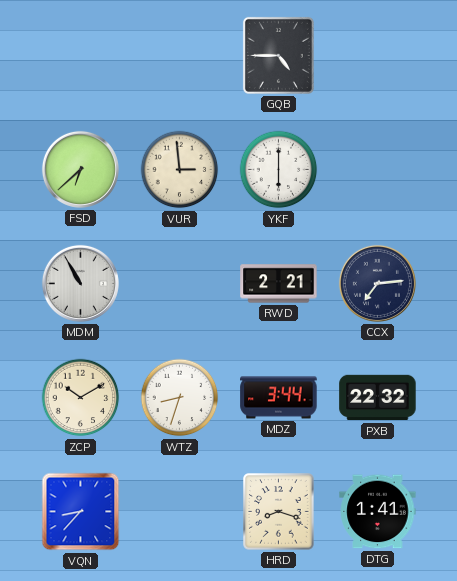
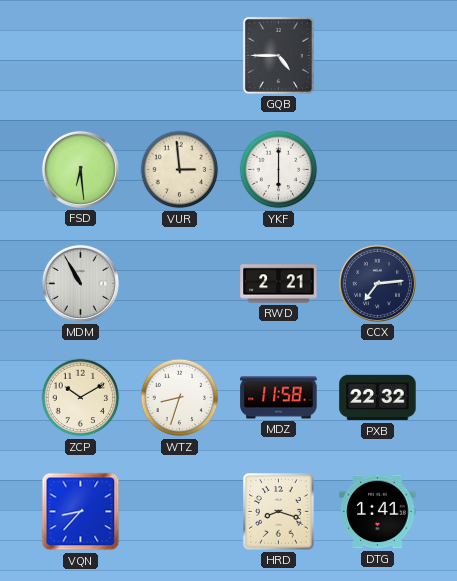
FSD: 6:38 -> 6:29
MDZ: 3:44 -> 11:58
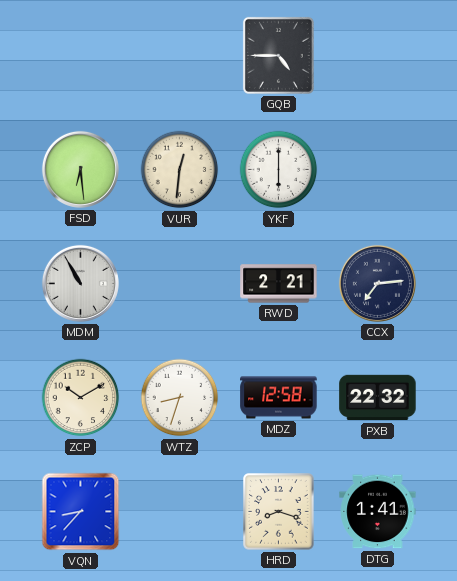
VUR: 2:59 -> 12:31
MDZ: 11:58 -> 12:58
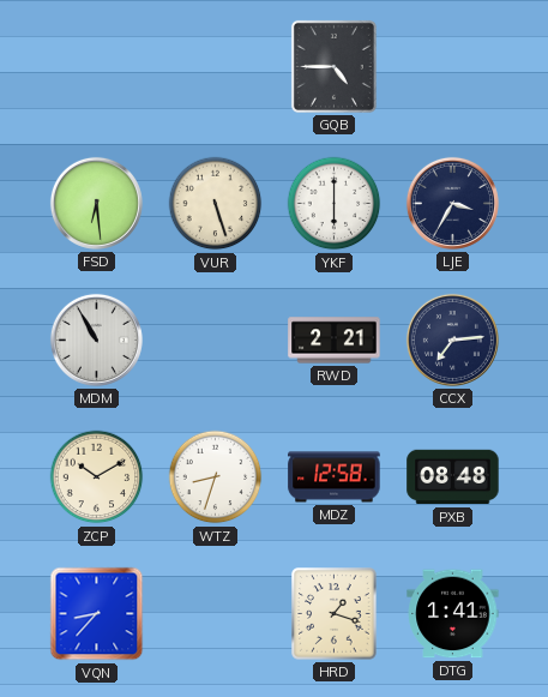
VUR: 12:31 -> 5:27
LJE: none -> 3:35
PXB: 22:32 -> 08:48
HRD: 8:18 -> 1:18
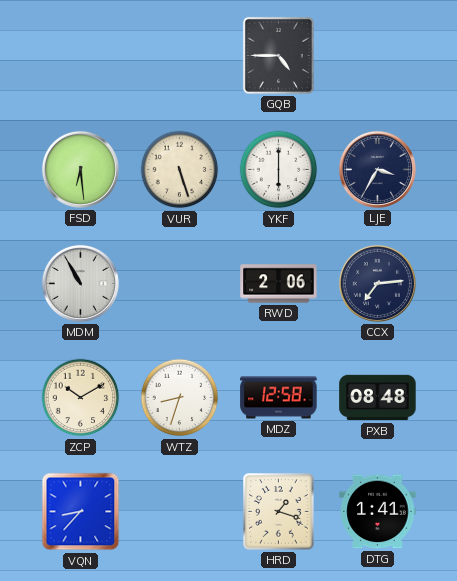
RWD: 2:21 -> 2:06
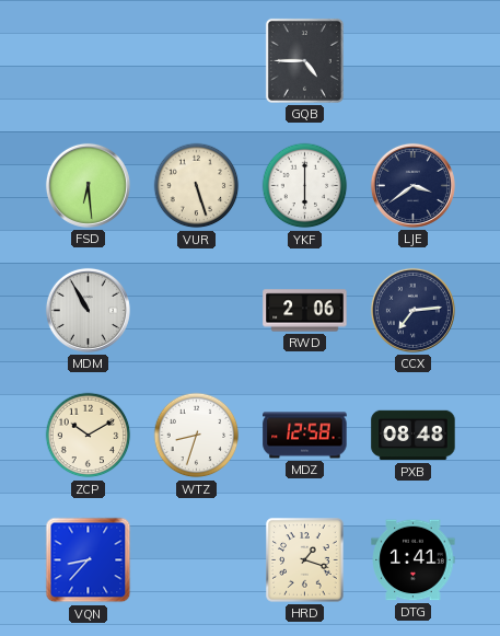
LJE: 3:35 -> 3:39
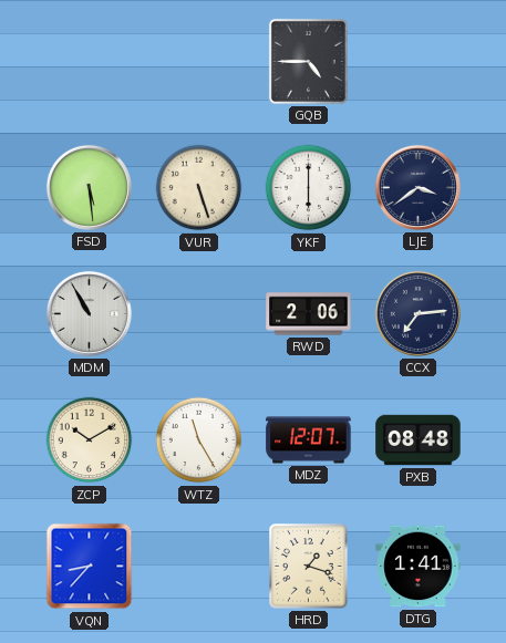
FSD: 6:29 -> 5:29
WTZ: 8:33 -> 11:25
MDZ: 12:58 -> 12:07
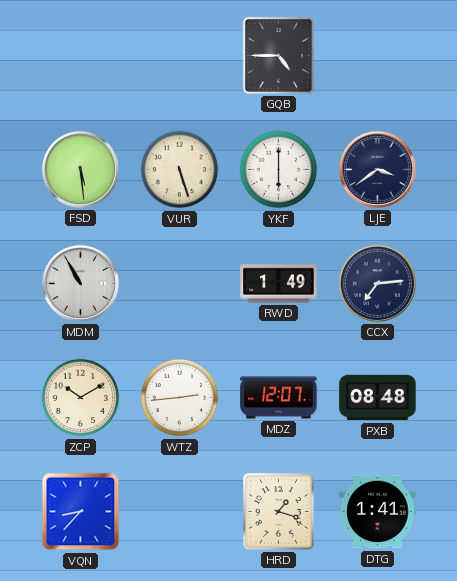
RWD: 2:06 -> 1:49
WTZ: 11:25 -> 2:44
